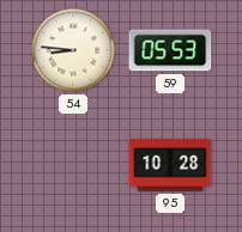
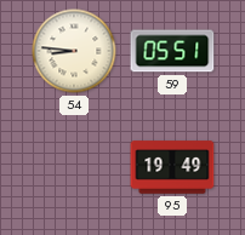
59: 05:53 -> 05:51
95: 10:28 -> 19:49
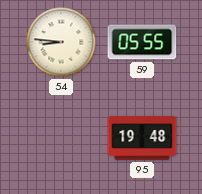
59: 05:51 -> 05:55
95: 19:49 -> 19:48
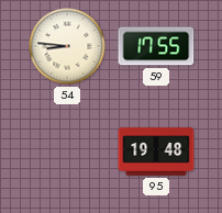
59: 05:55 -> 17:55
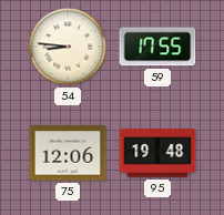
75: none -> 12:06
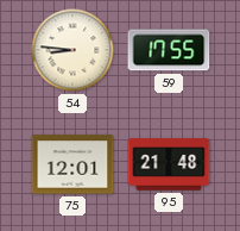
75: 12:06 -> 12:01
95: 19:48 -> 21:48
